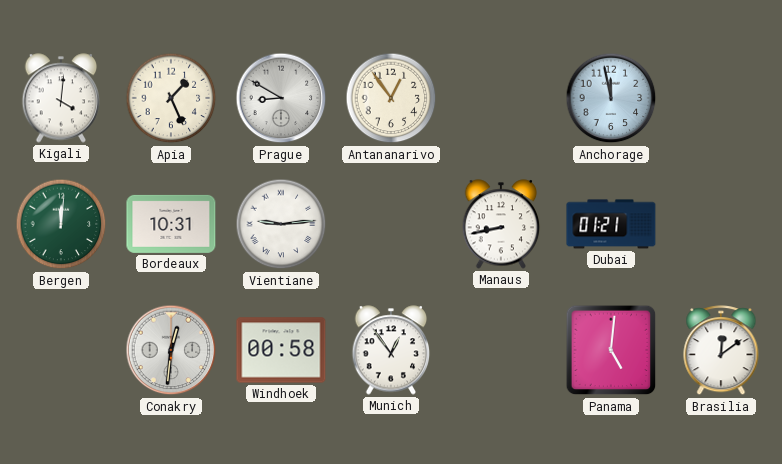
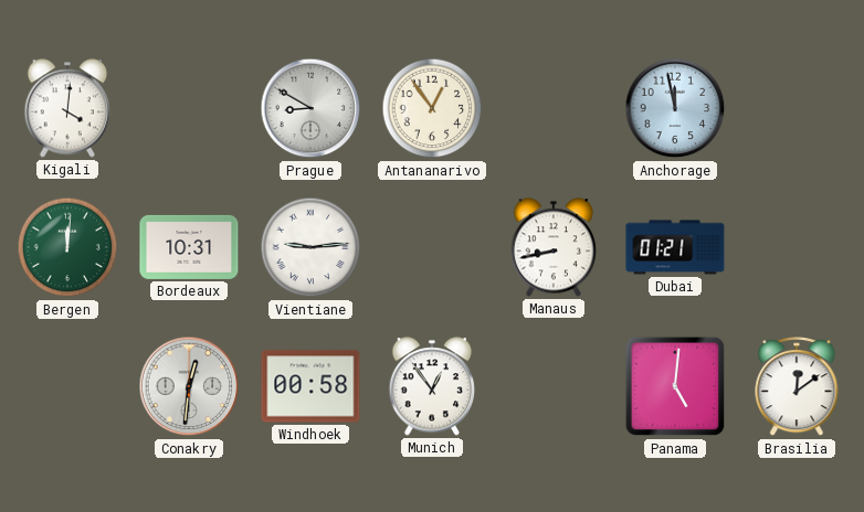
Apia: 1:26 -> none
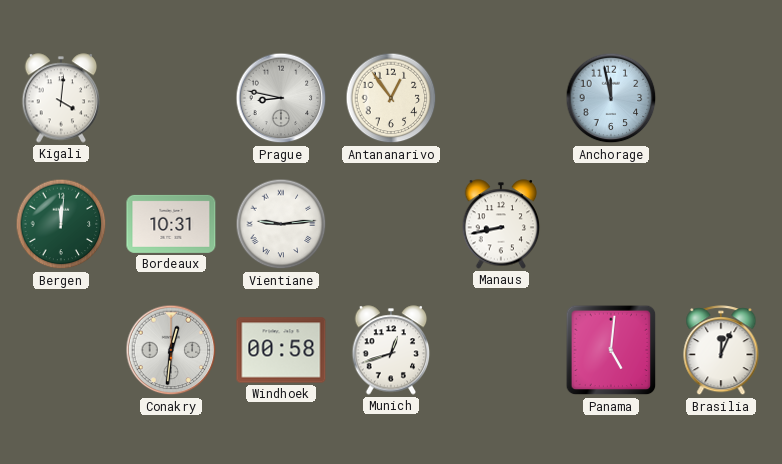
Prague: 8:50 -> 8:47
Dubai: 01:21 -> none
Munich: 12:54 -> 12:42
Brasilia: 12:09 -> 12:04
